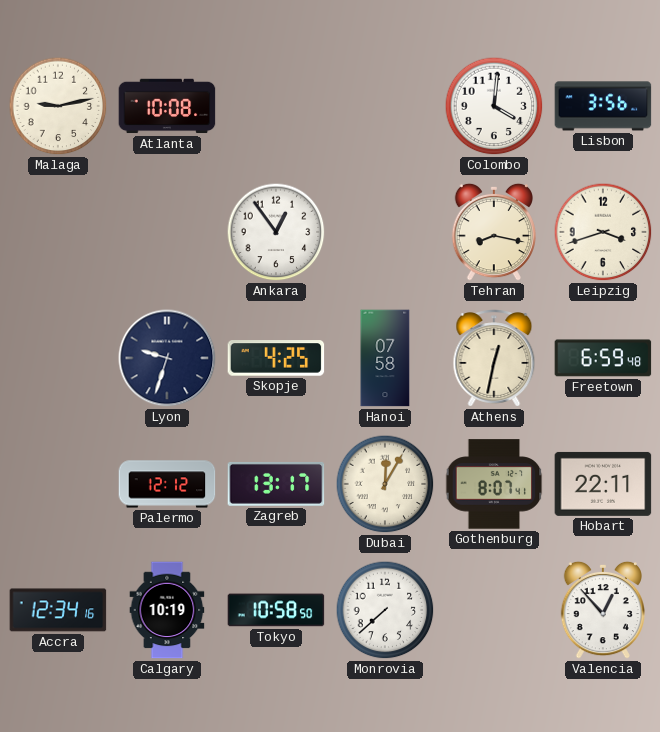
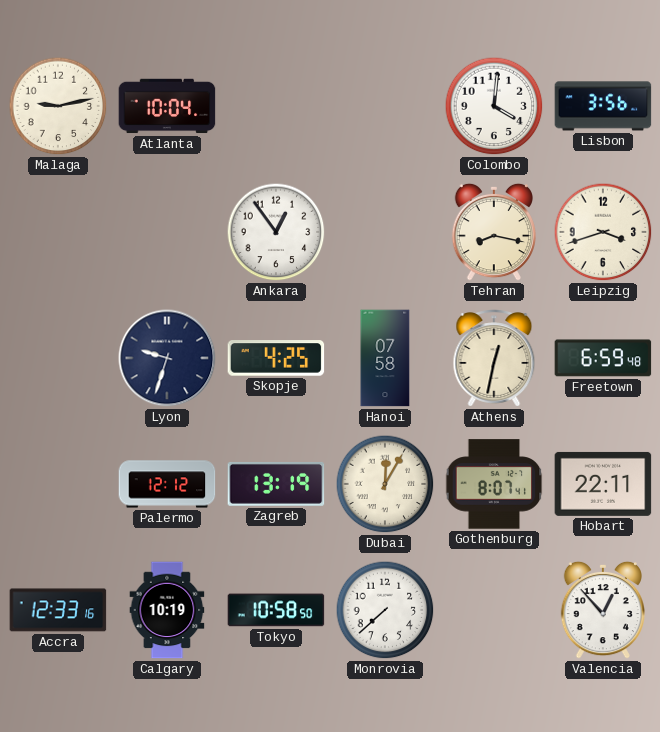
Atlanta: 10:08 -> 10:04
Zagreb: 13:17 -> 13:19
Accra: 12:34 -> 12:33
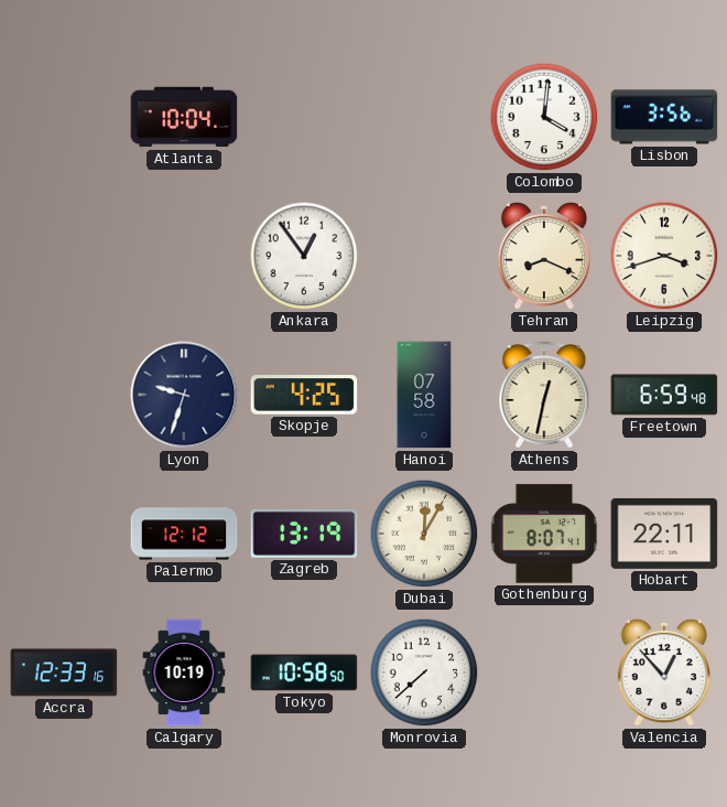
Malaga: 9:13 -> none
Tehran: 8:17 -> 8:19
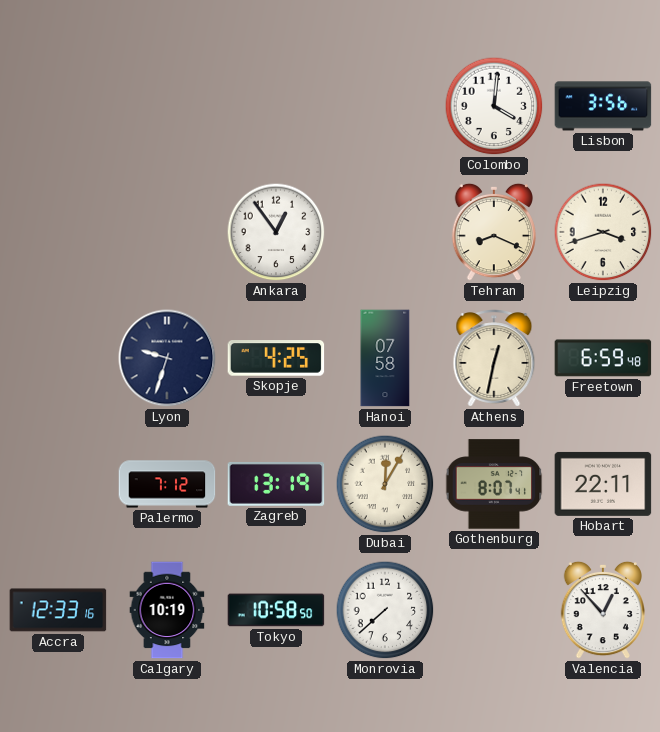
Atlanta: 10:04 -> none
Palermo: 12:12 -> 7:12
